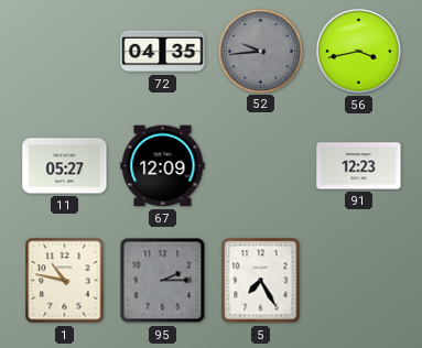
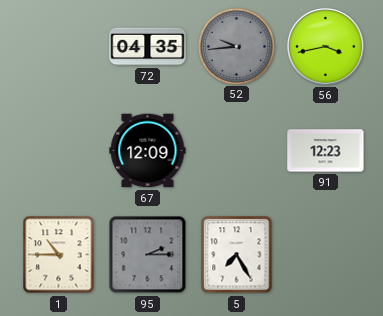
11: 05:27 -> none
1: 10:47 -> 10:45
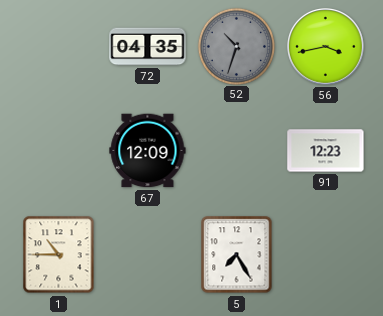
52: 9:44 -> 10:33
95: 2:15 -> none
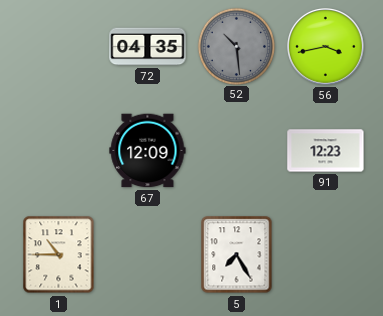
52: 10:33 -> 10:29
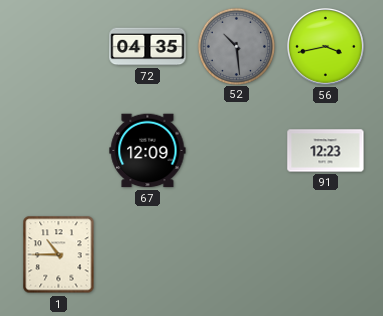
5: 7:25 -> none
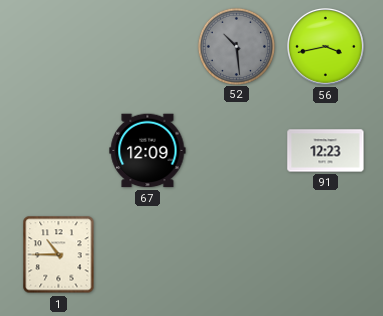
72: 04:35 -> none
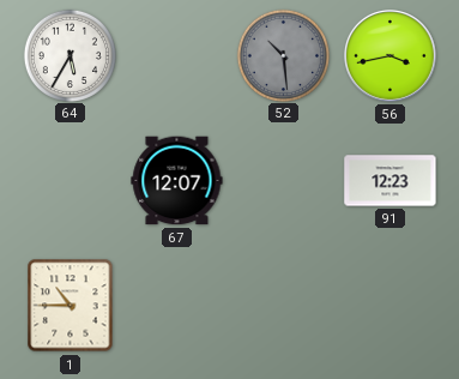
64: none -> 5:35
67: 12:09 -> 12:07
